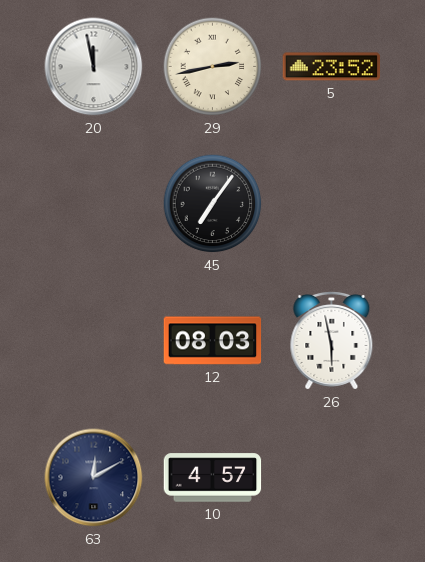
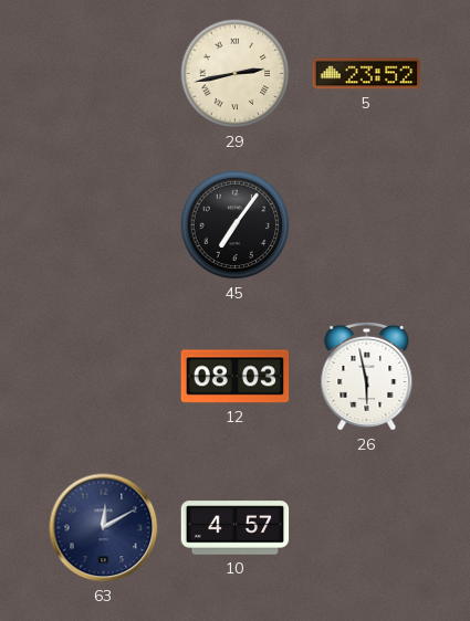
20: 11:58 -> none
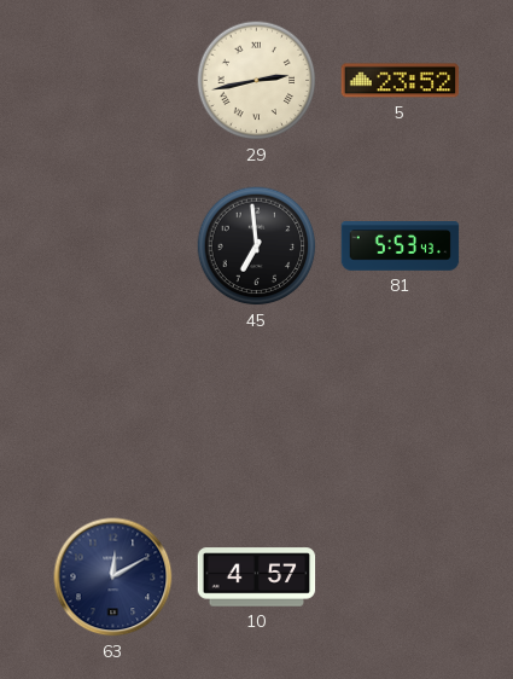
45: 7:06 -> 6:59
81: none -> 5:53
12: 08:03 -> none
26: 5:58 -> none
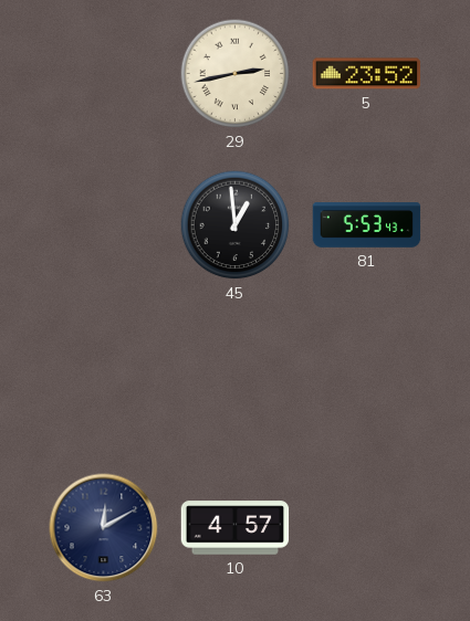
45: 6:59 -> 12:59
